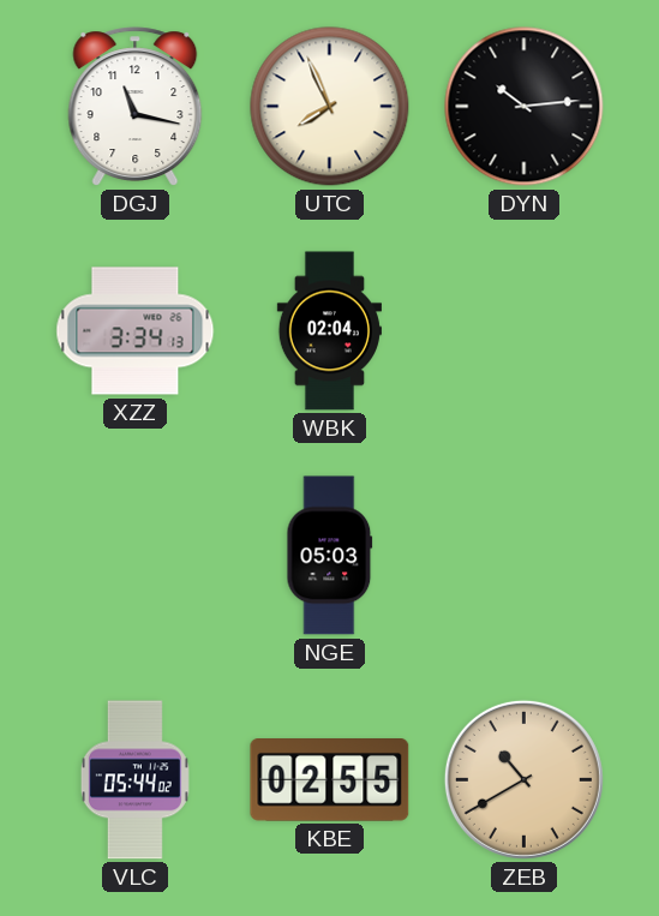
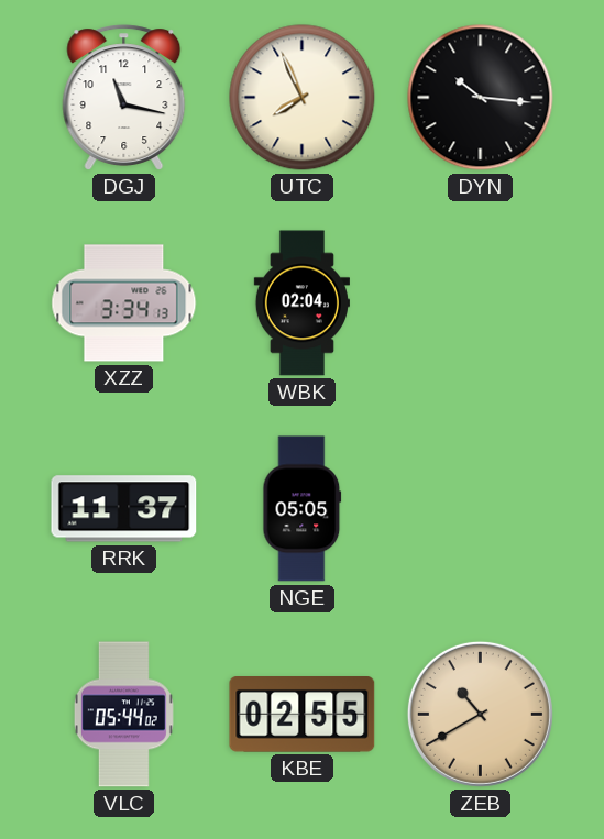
DYN: 10:14 -> 10:16
RRK: none -> 11:37
NGE: 05:03 -> 05:05
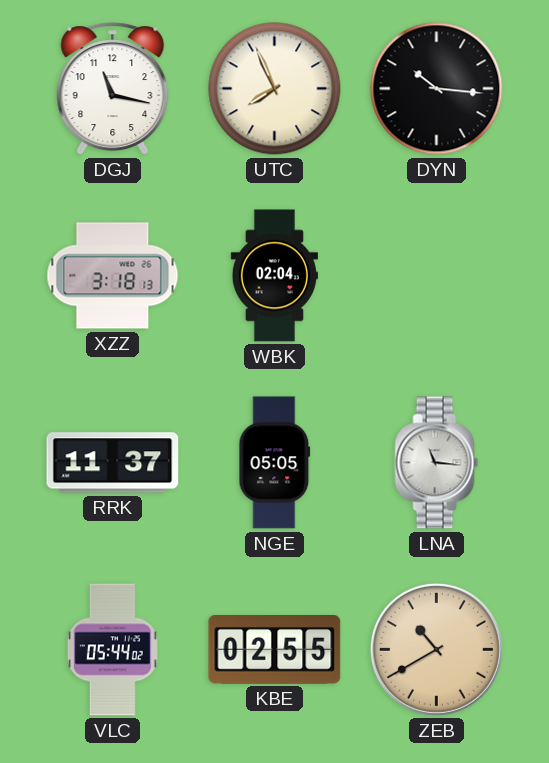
XZZ: 3:34 -> 3:18
LNA: none -> 11:16
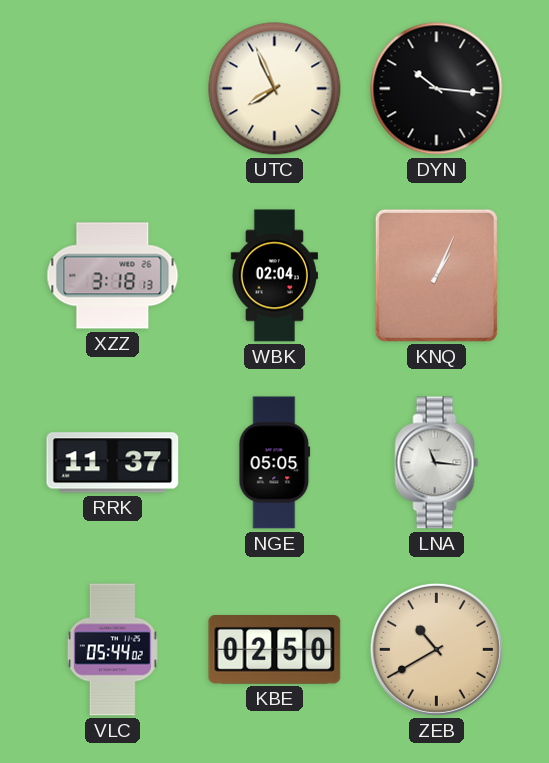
DGJ: 11:17 -> none
KNQ: none -> 1:04
KBE: 02:55 -> 02:50
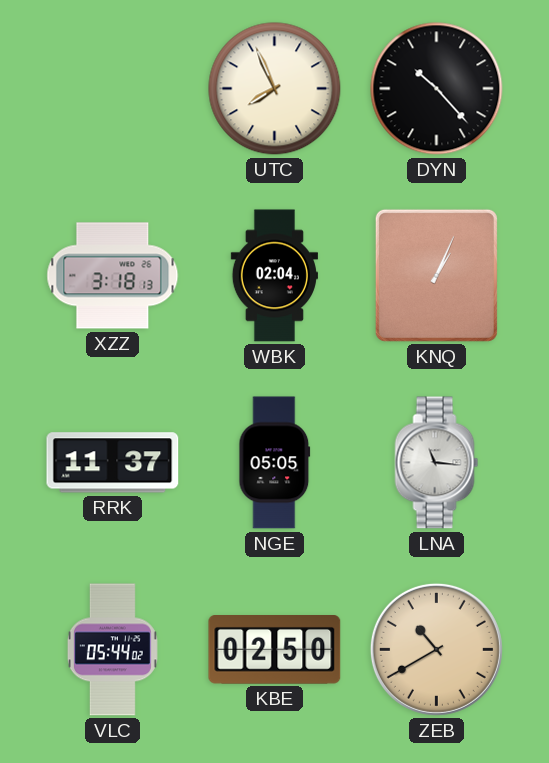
DYN: 10:16 -> 10:23
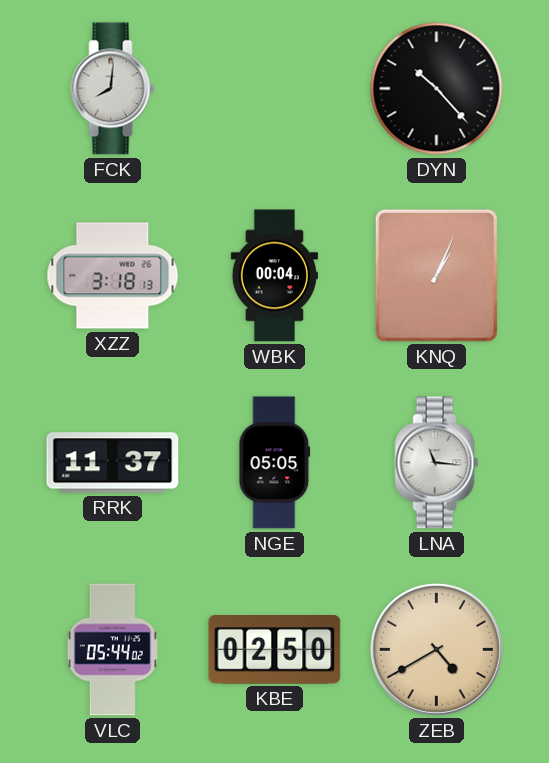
FCK: none -> 8:01
UTC: 7:56 -> none
WBK: 02:04 -> 00:04
ZEB: 10:40 -> 4:40
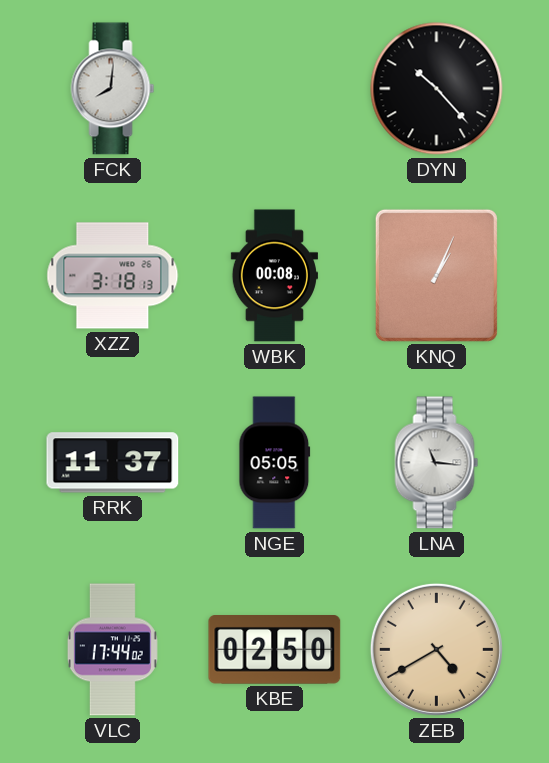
WBK: 00:04 -> 00:08
VLC: 05:44 -> 17:44
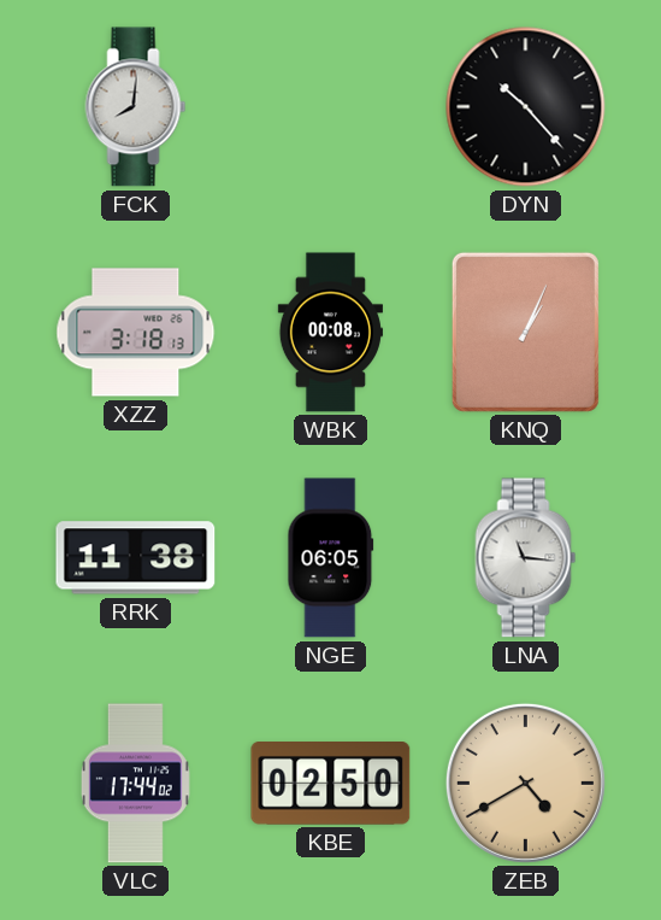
RRK: 11:37 -> 11:38
NGE: 05:05 -> 06:05
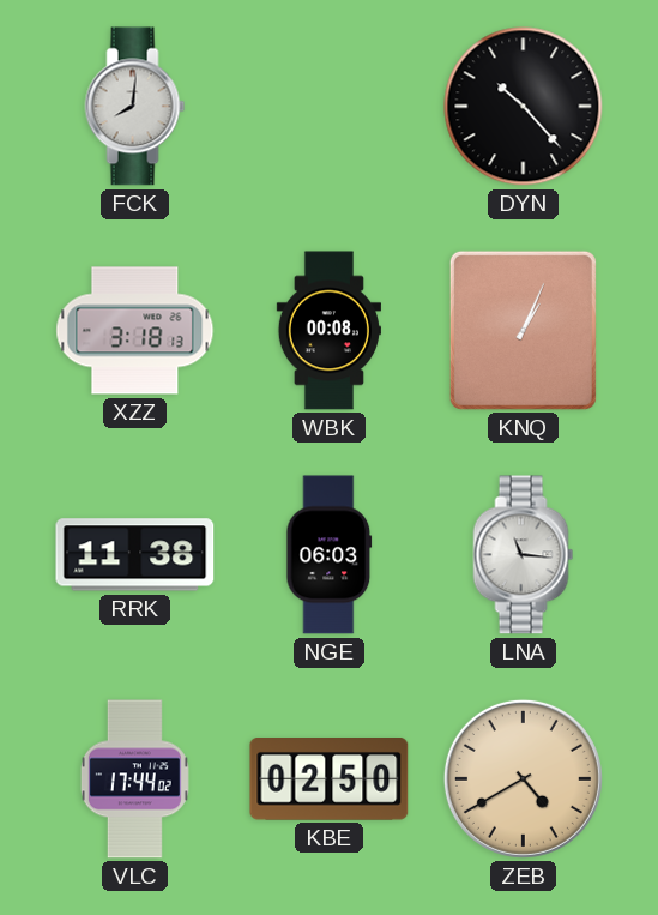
NGE: 06:05 -> 06:03
